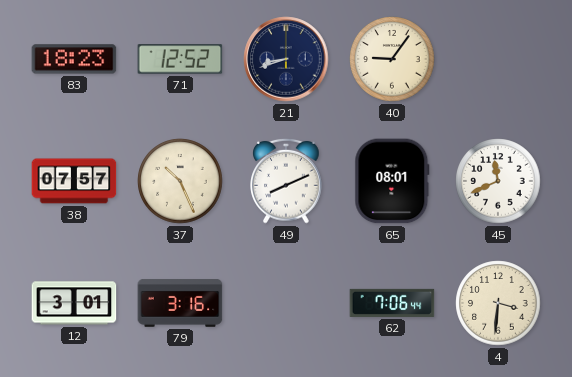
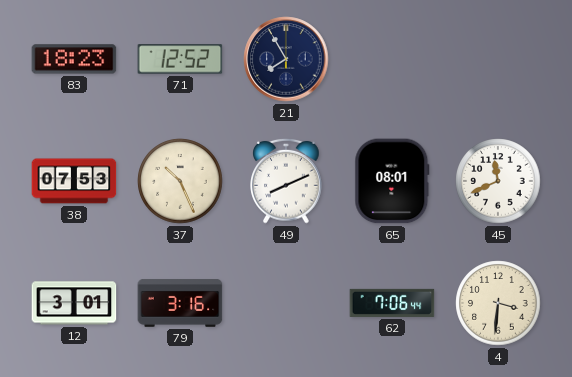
21: 8:42 -> 7:55
40: 9:06 -> none
38: 07:57 -> 07:53
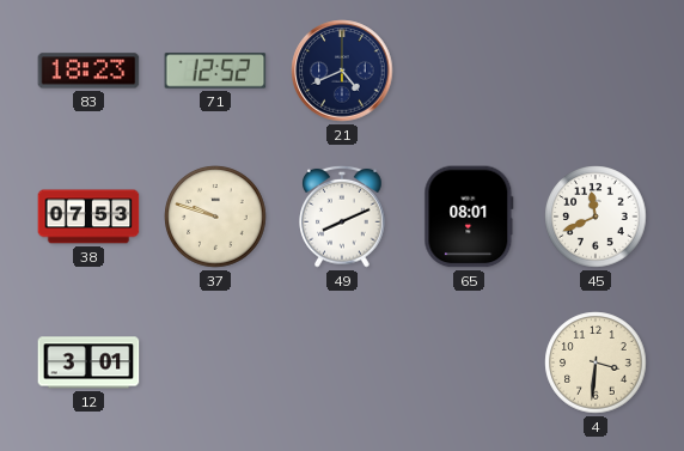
21: 7:55 -> 4:41
37: 10:26 -> 9:48
79: 3:16 -> none
62: 7:06 -> none
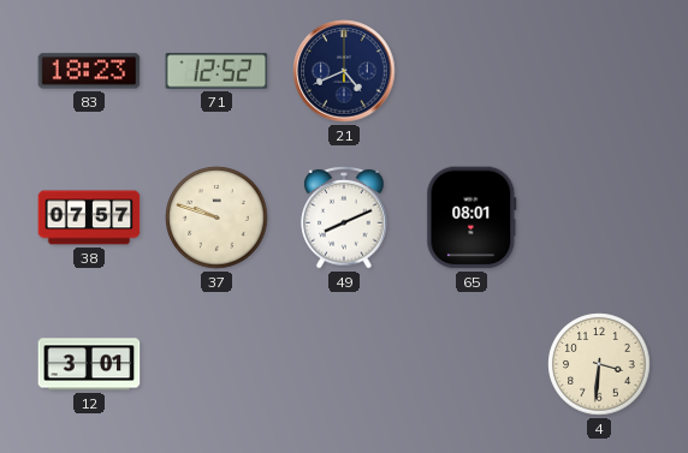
38: 07:53 -> 07:57
45: 11:41 -> none
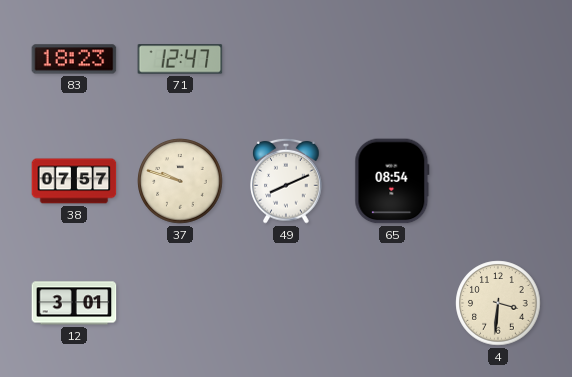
71: 12:52 -> 12:47
21: 4:41 -> none
65: 08:01 -> 08:54
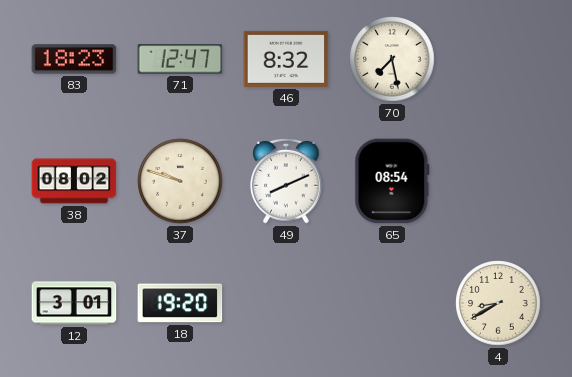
46: none -> 8:32
70: none -> 7:28
38: 07:57 -> 08:02
18: none -> 19:20
4: 3:31 -> 8:40
